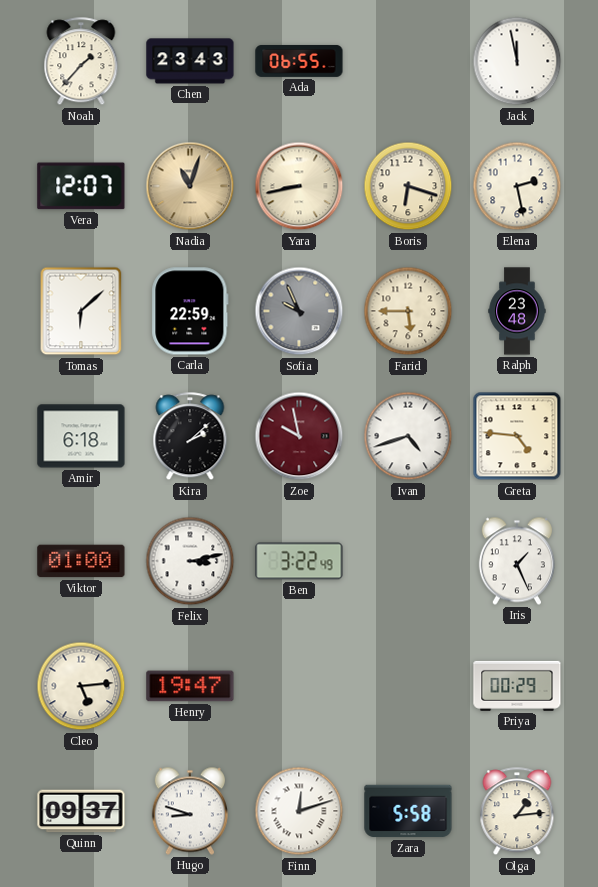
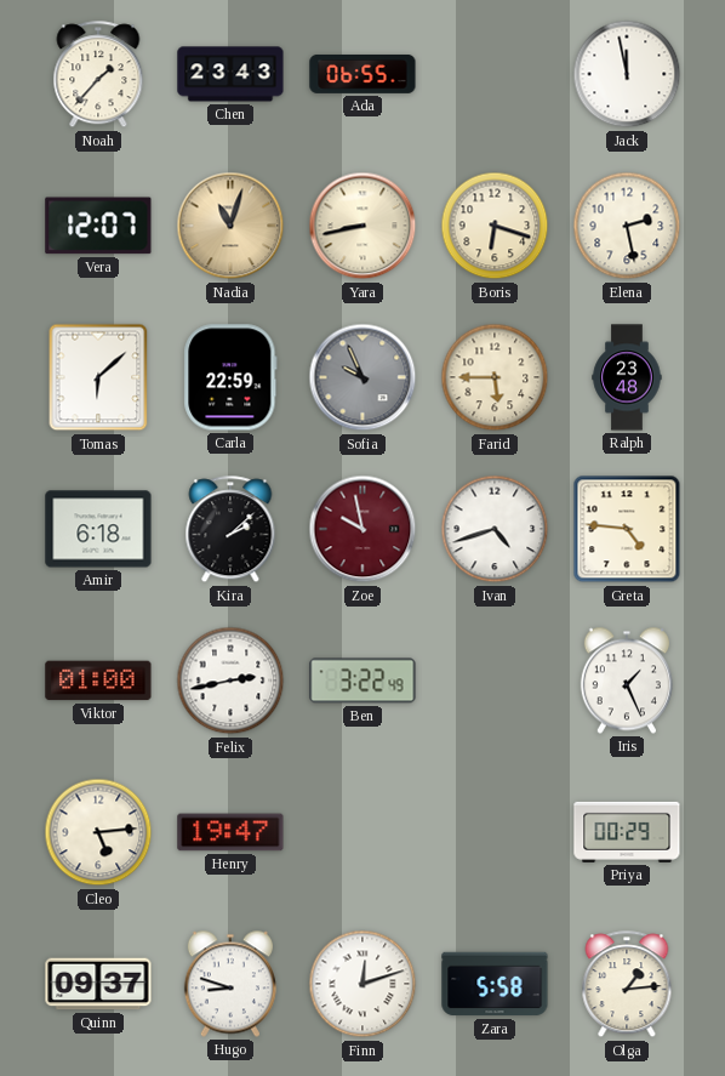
Felix: 3:13 -> 2:43
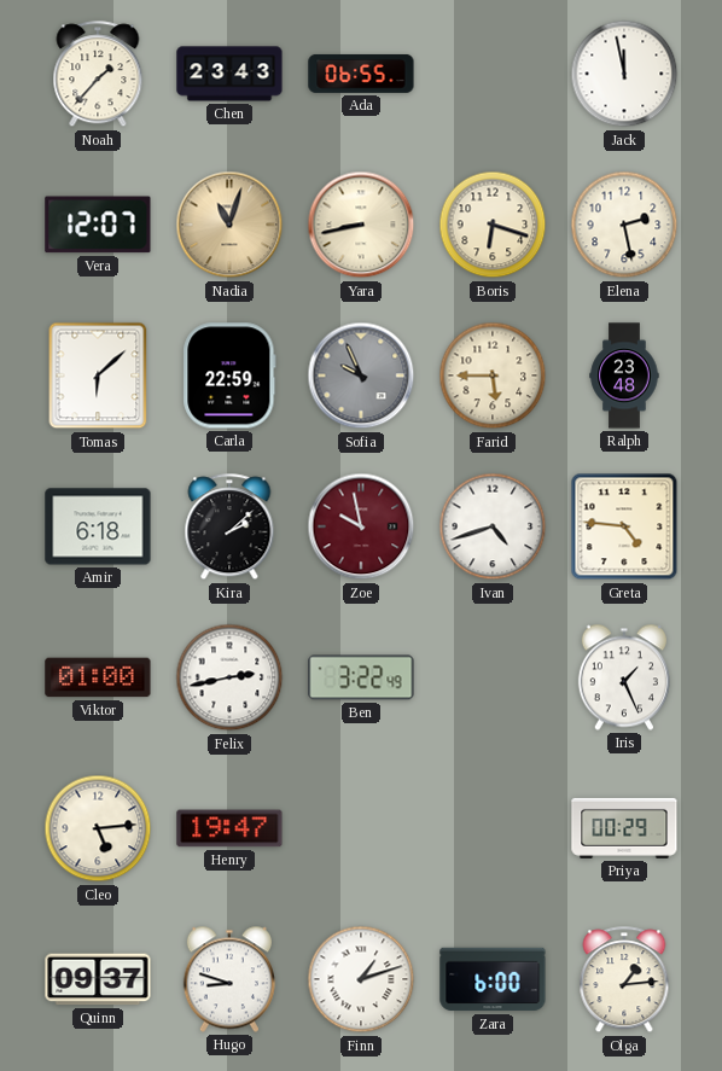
Finn: 12:12 -> 1:12
Zara: 5:58 -> 6:00
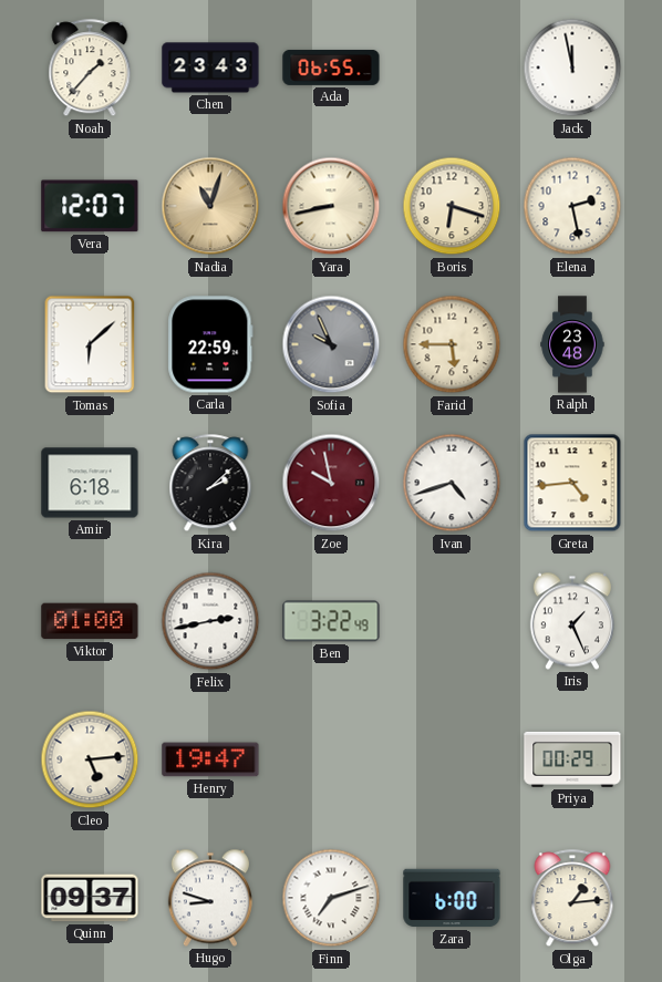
Greta: 4:46 -> 4:44
Finn: 1:12 -> 7:12
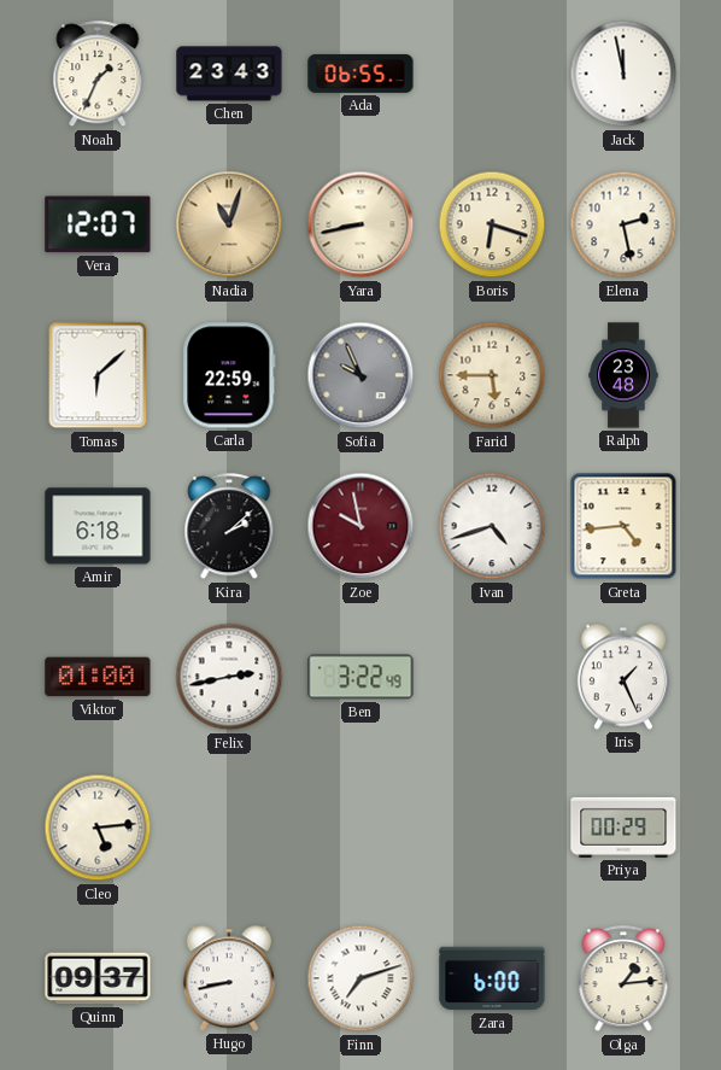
Noah: 1:37 -> 1:34
Henry: 19:47 -> none
Hugo: 8:48 -> 8:43
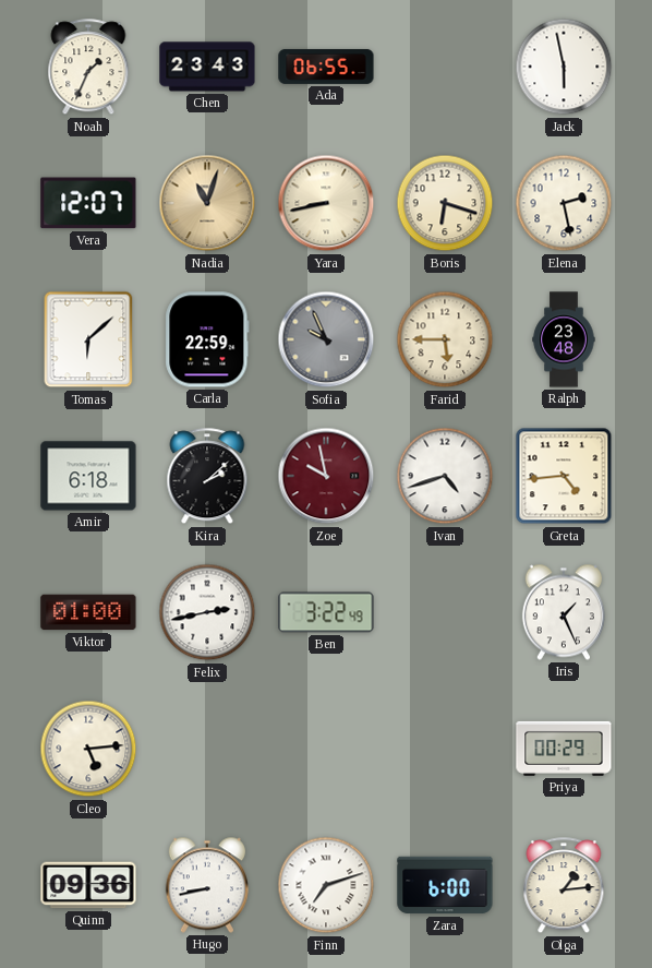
Jack: 11:58 -> 5:58
Quinn: 09:37 -> 09:36
